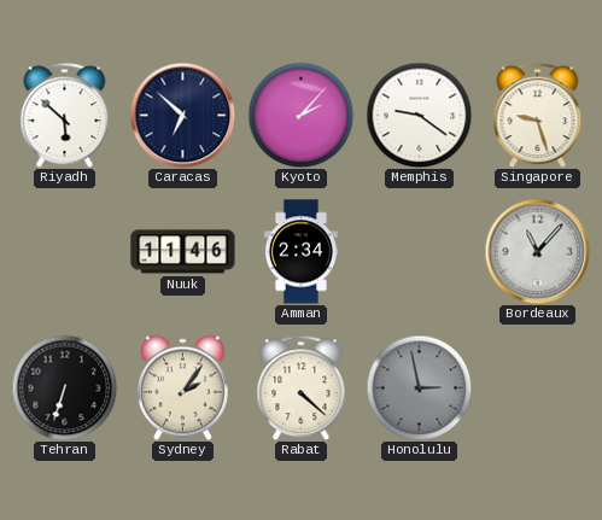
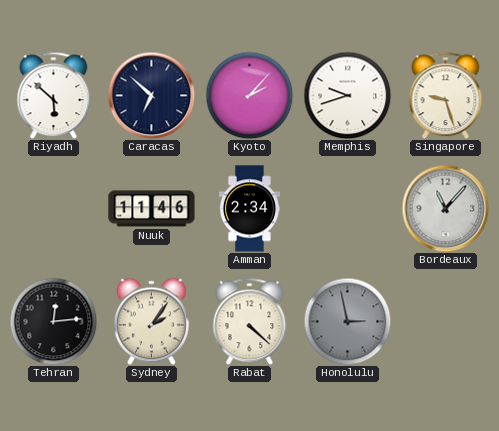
Memphis: 9:21 -> 9:42
Tehran: 6:33 -> 12:14
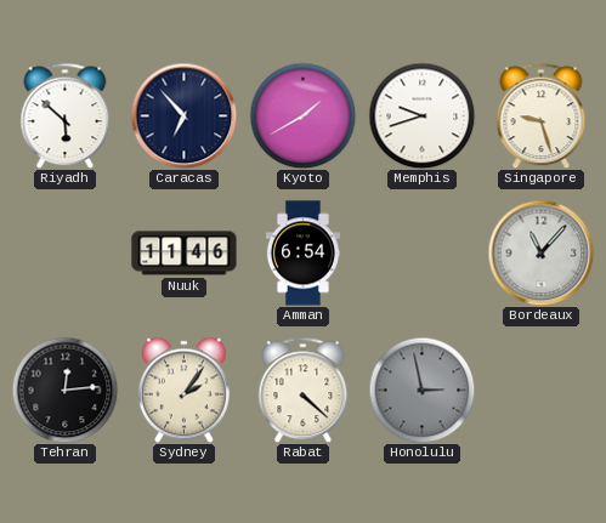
Caracas: 6:52 -> 6:53
Kyoto: 2:07 -> 1:40
Amman: 2:34 -> 6:54
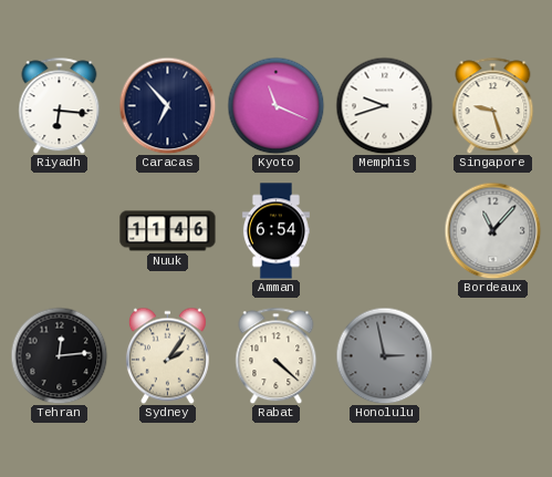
Riyadh: 5:52 -> 6:16
Kyoto: 1:40 -> 11:19
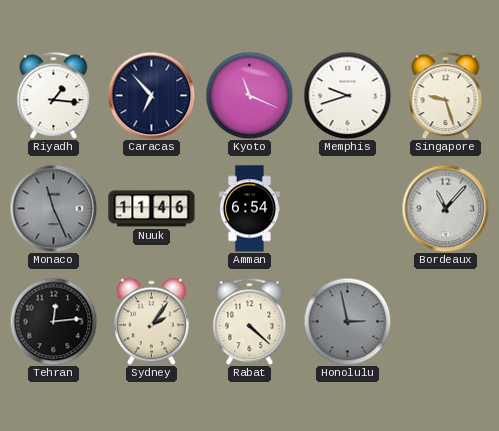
Riyadh: 6:16 -> 1:16
Monaco: none -> 11:26
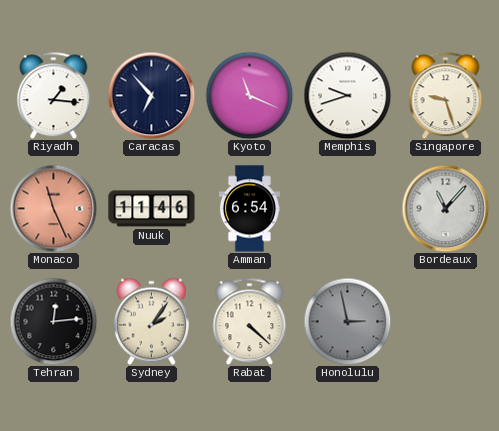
Monaco dial: grey -> salmon
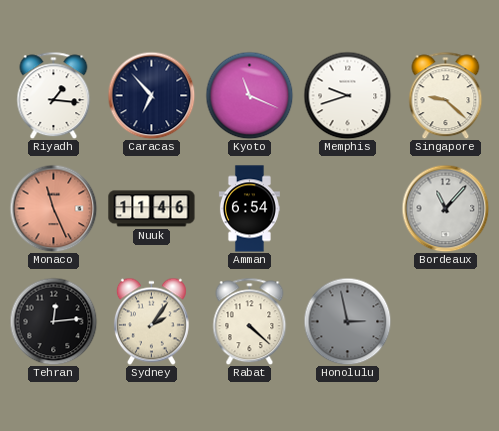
Singapore: 9:27 -> 9:22
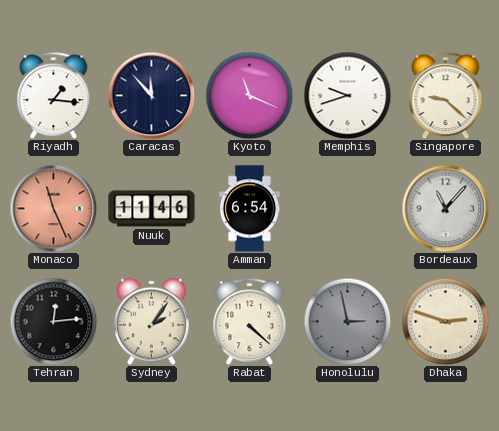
Caracas: 6:53 -> 11:53
Dhaka: none -> 2:48
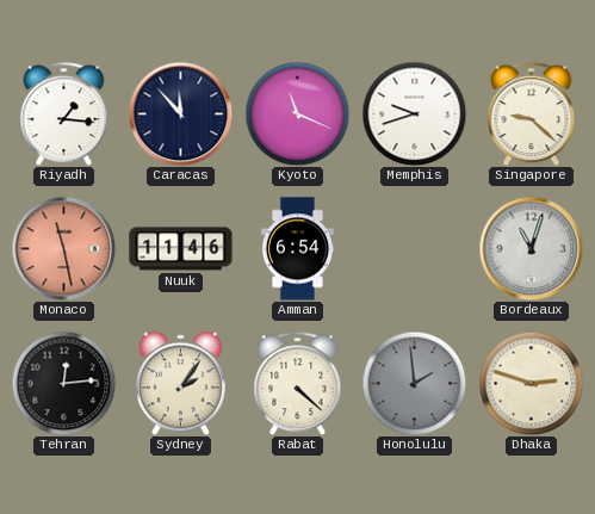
Monaco: 11:26 -> 11:28
Bordeaux: 11:07 -> 11:03
Honolulu: 2:58 -> 1:59
